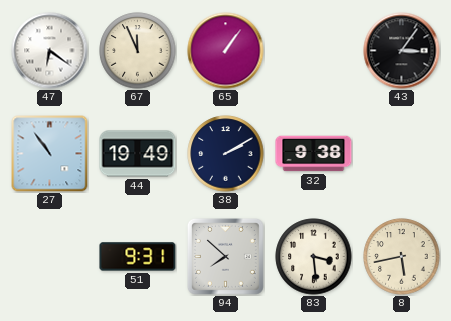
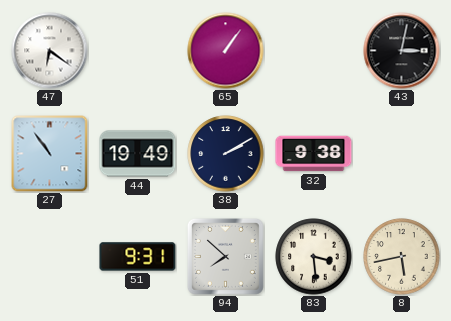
67: 11:56 -> none
43: 3:06 -> 3:02
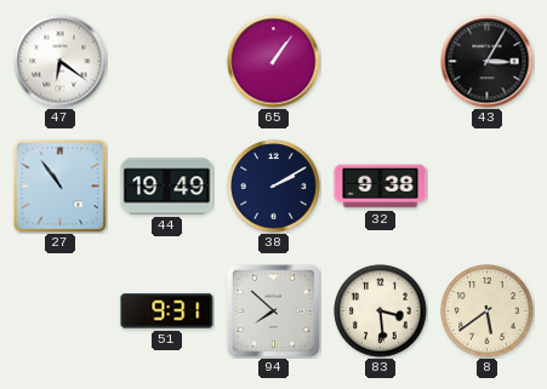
43: 3:02 -> 3:05
8: 5:43 -> 5:39
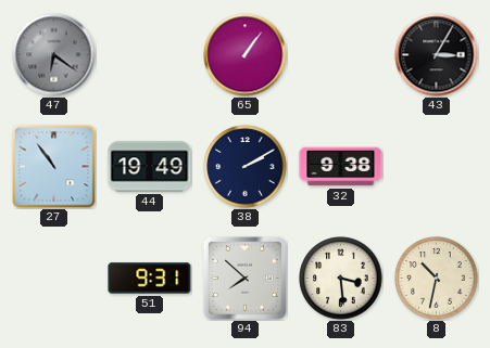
47 dial: white -> grey
8: 5:39 -> 10:32
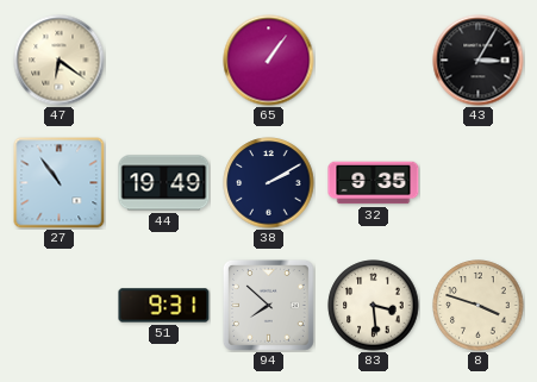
47 dial: grey -> cream
32: 9:38 -> 9:35
8: 10:32 -> 3:48
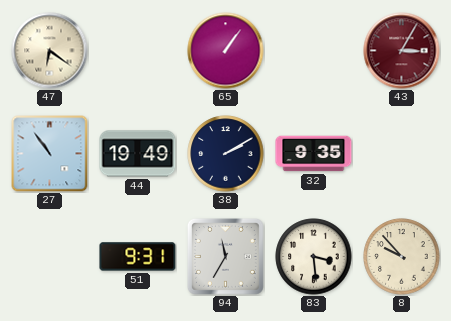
43 dial: black -> burgundy
94: 7:52 -> 11:35
8: 3:48 -> 9:53
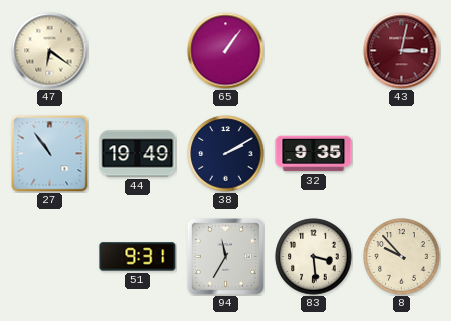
43: 3:05 -> 3:02
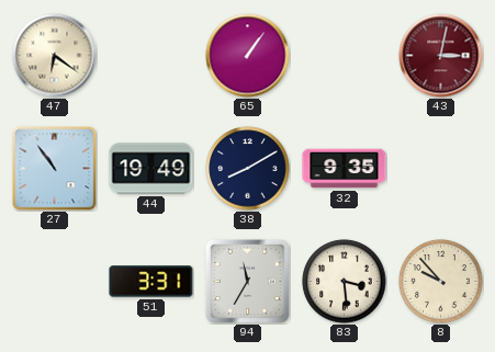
38: 2:10 -> 8:10
51: 9:31 -> 3:31
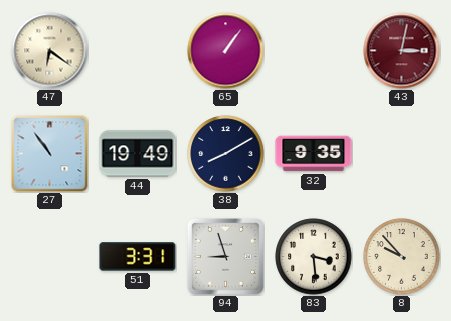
94: 11:35 -> 8:57
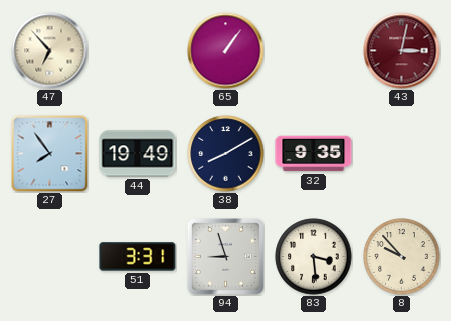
47: 6:21 -> 6:53
27: 10:54 -> 7:54
